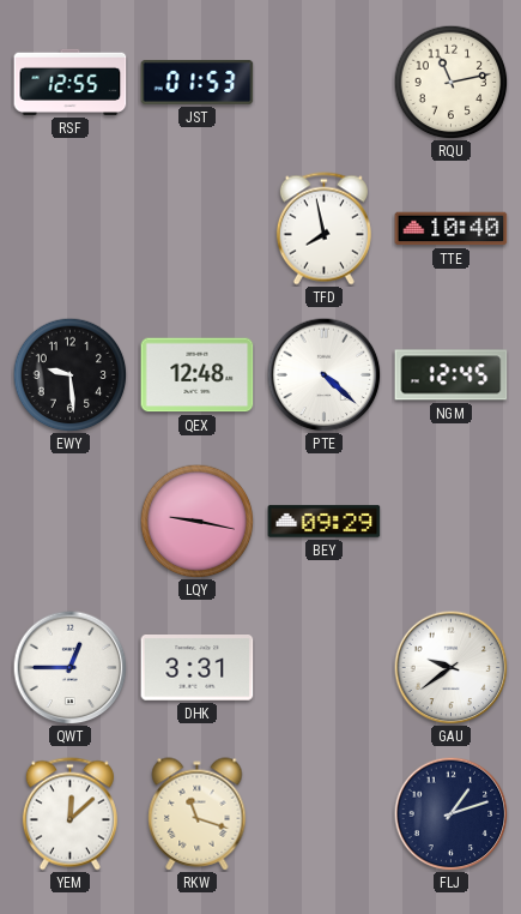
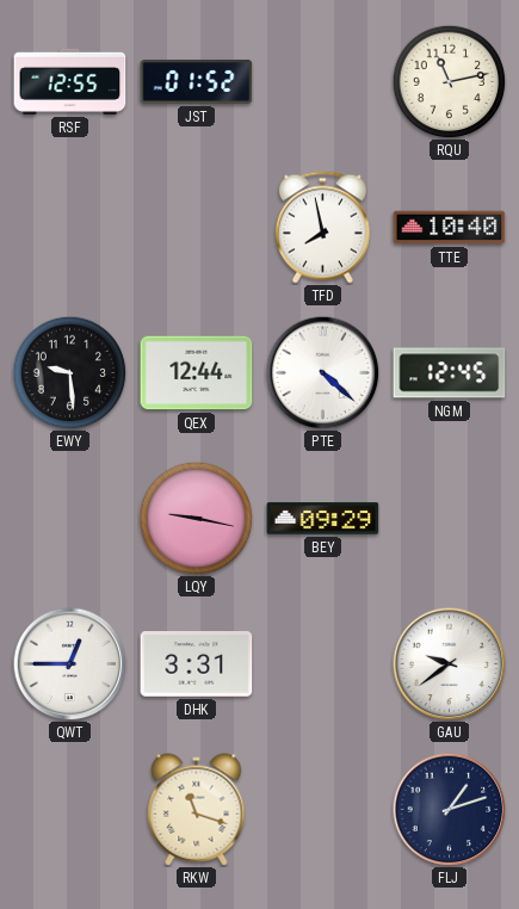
JST: 01:53 -> 01:52
QEX: 12:48 -> 12:44
YEM: 12:08 -> none
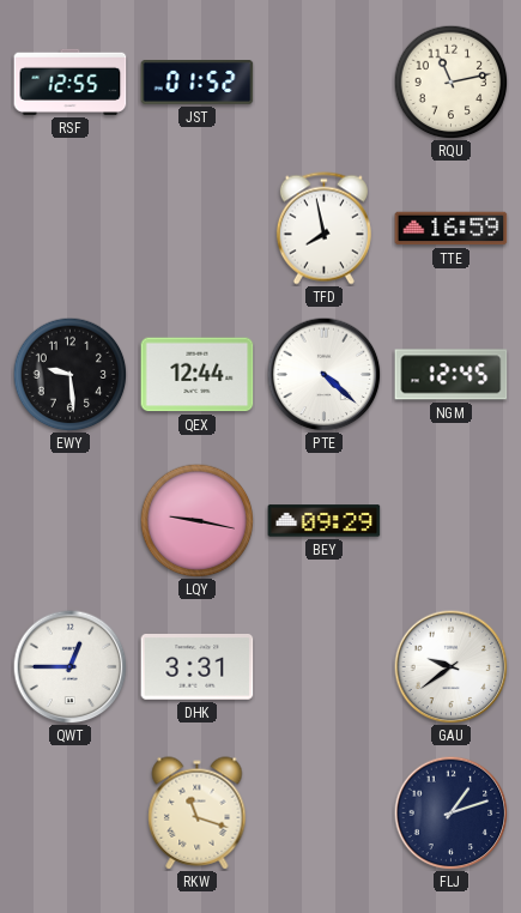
TTE: 10:40 -> 16:59
